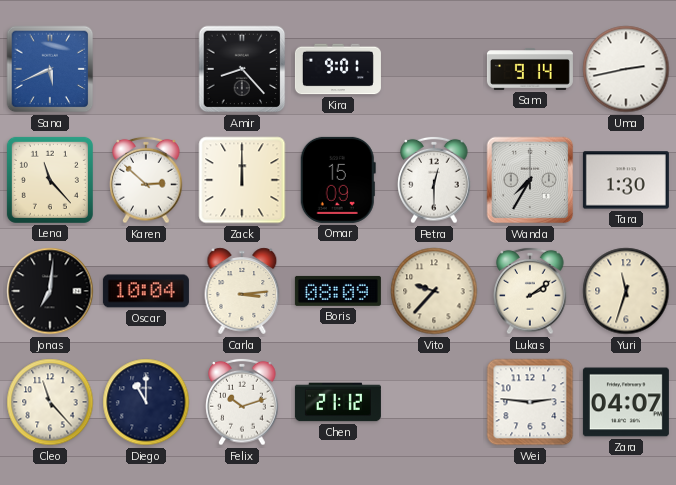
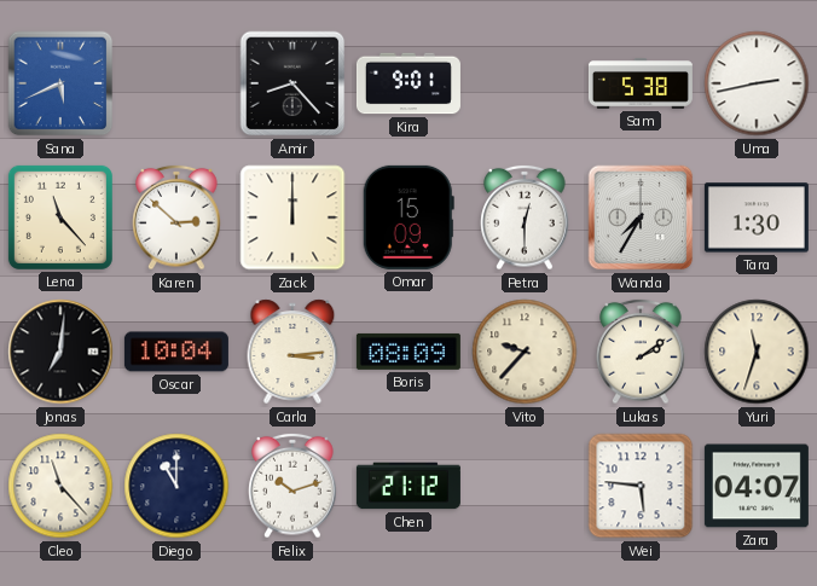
Sam: 9:14 -> 5:38
Wei: 2:46 -> 5:46
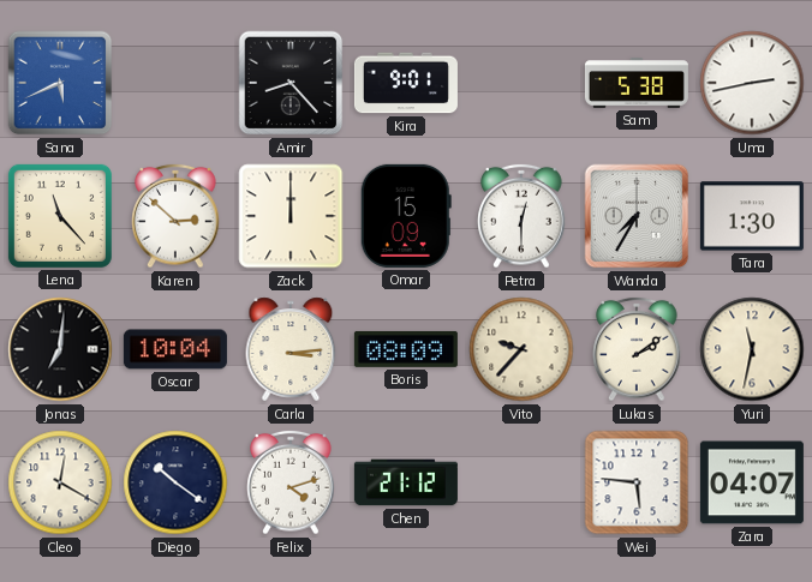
Yuri: 11:33 -> 11:32
Cleo: 11:23 -> 12:20
Diego: 11:00 -> 10:21
Felix: 10:12 -> 4:12
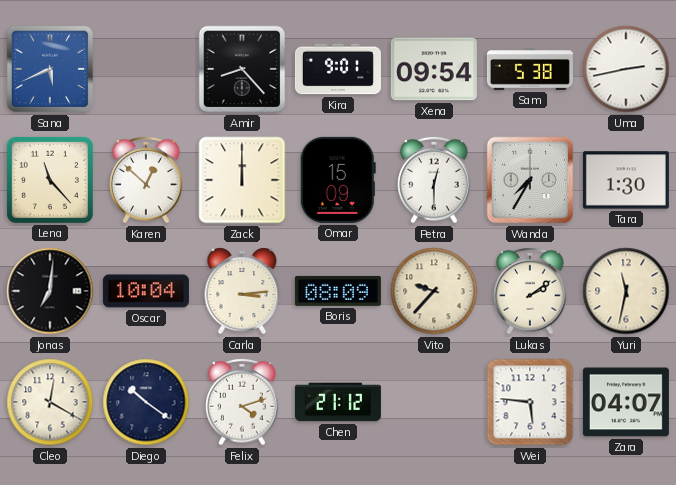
Xena: none -> 09:54
Karen: 2:52 -> 12:52
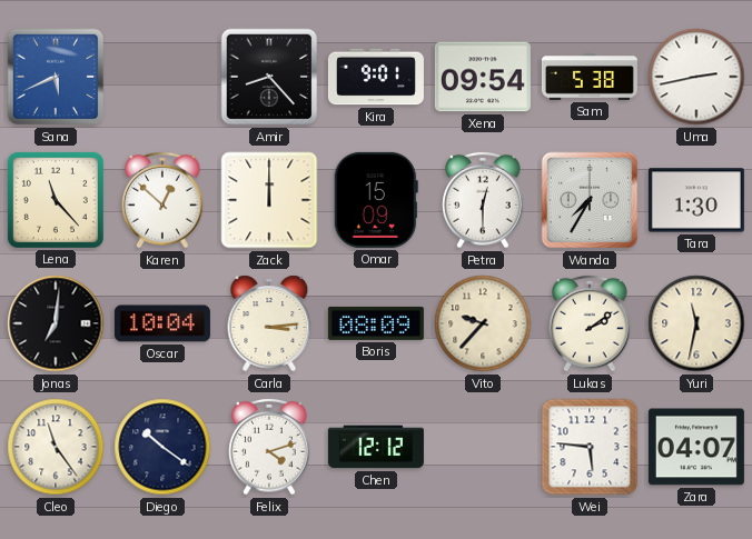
Cleo: 12:20 -> 11:24
Chen: 21:12 -> 12:12
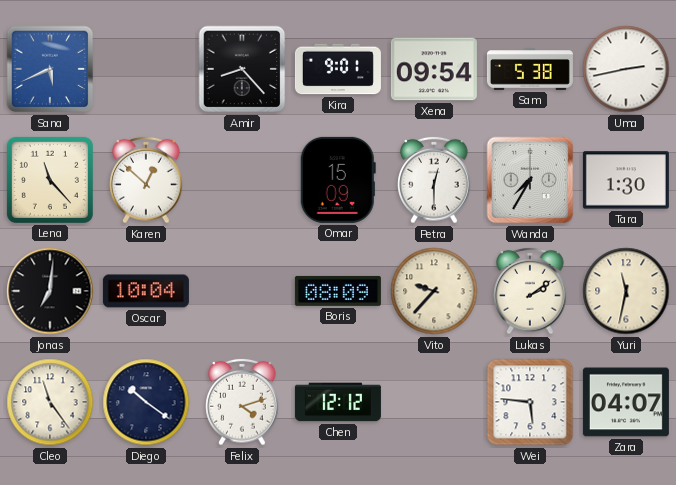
Zack: 12:00 -> none
Carla: 3:14 -> none
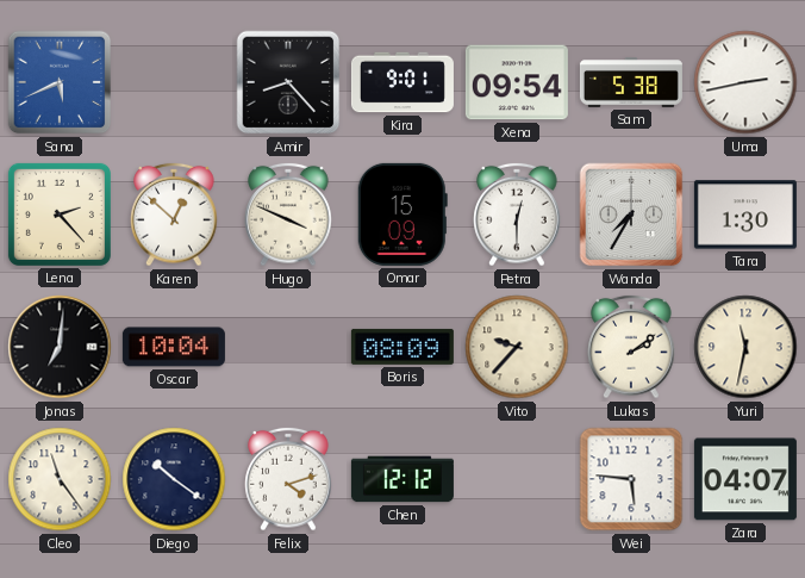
Lena: 11:23 -> 2:23
Hugo: none -> 3:49
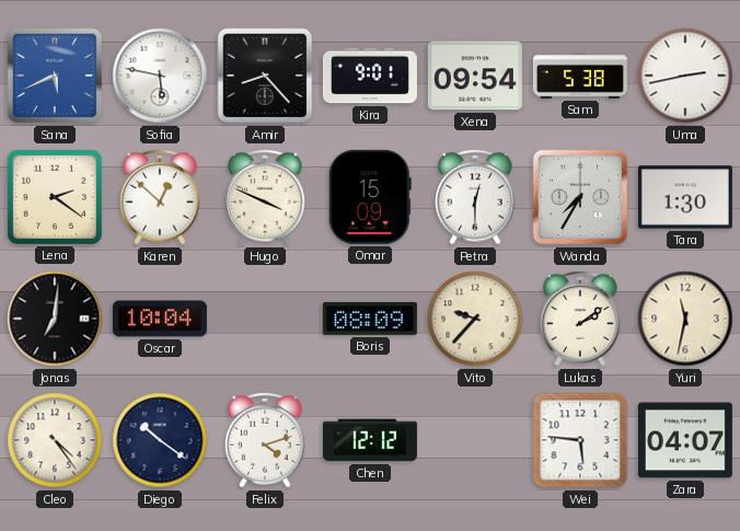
Sofia: none -> 5:47
Lena: 2:23 -> 2:21
Cleo: 11:24 -> 4:24
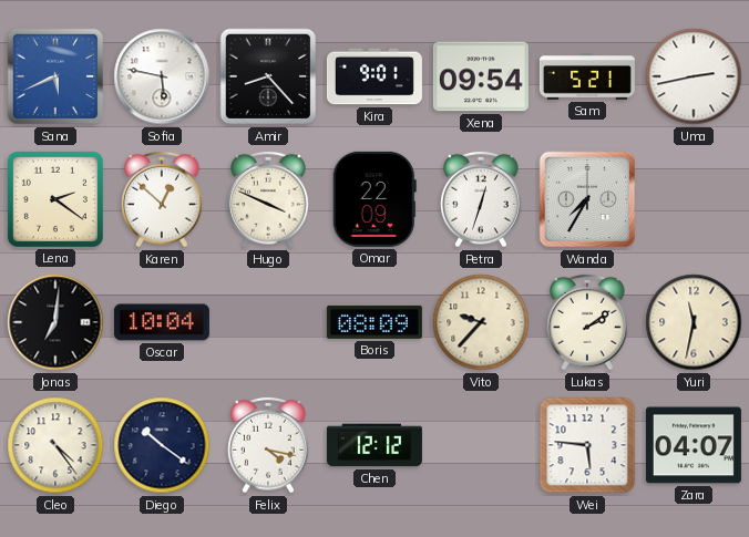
Sam: 5:38 -> 5:21
Omar: 15:09 -> 22:09
Petra: 12:30 -> 12:33
Tara: 1:30 -> none
Felix: 4:12 -> 4:17
